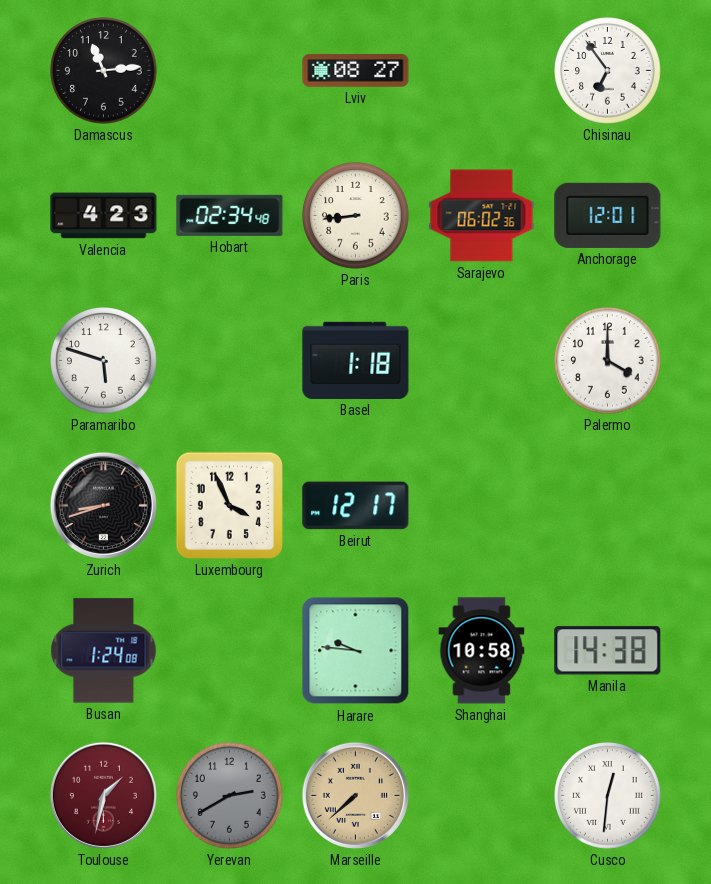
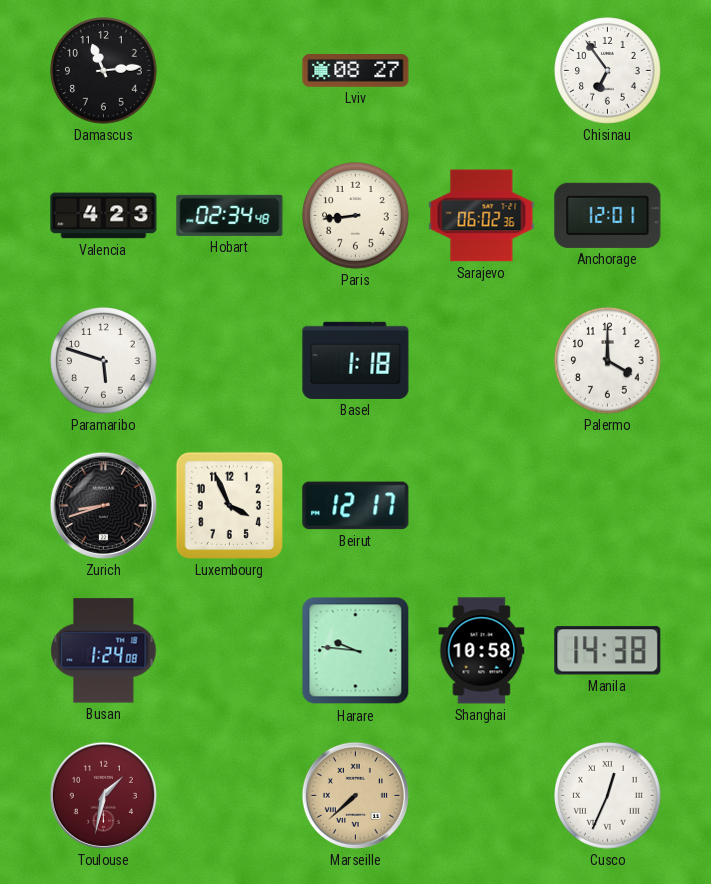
Yerevan: 2:40 -> none
Cusco: 12:31 -> 12:34
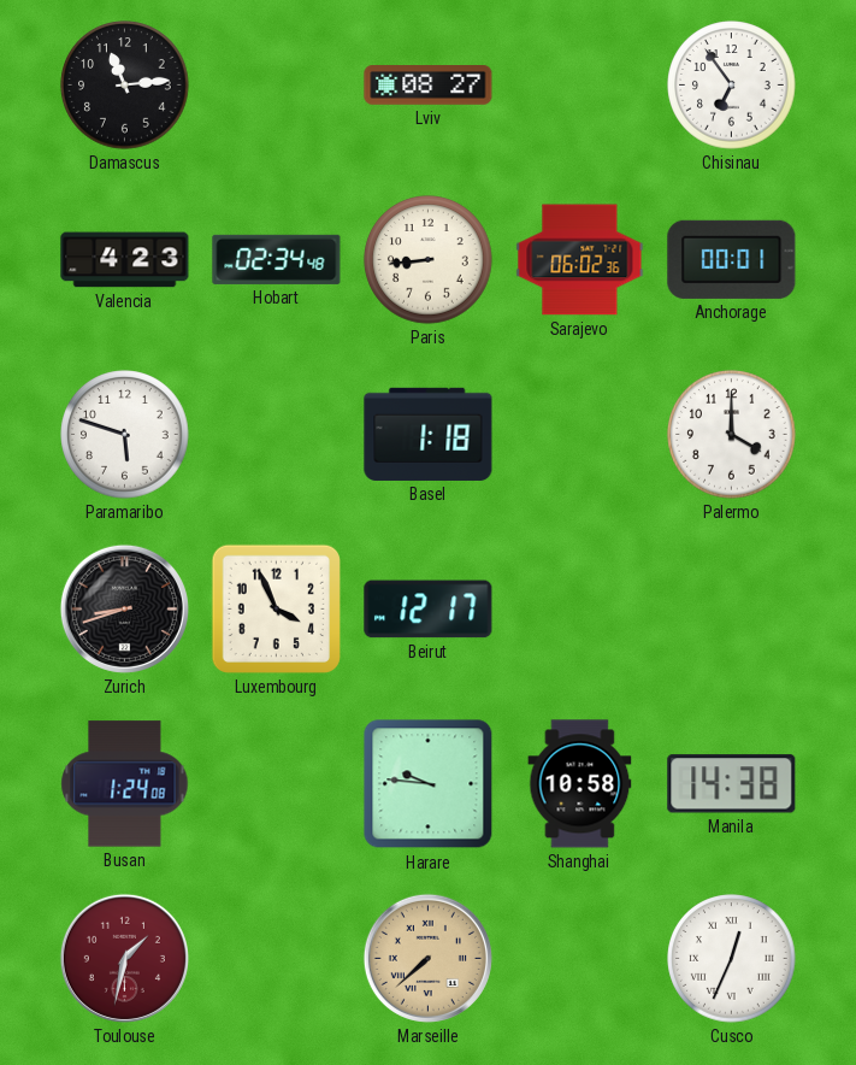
Anchorage: 12:01 -> 00:01
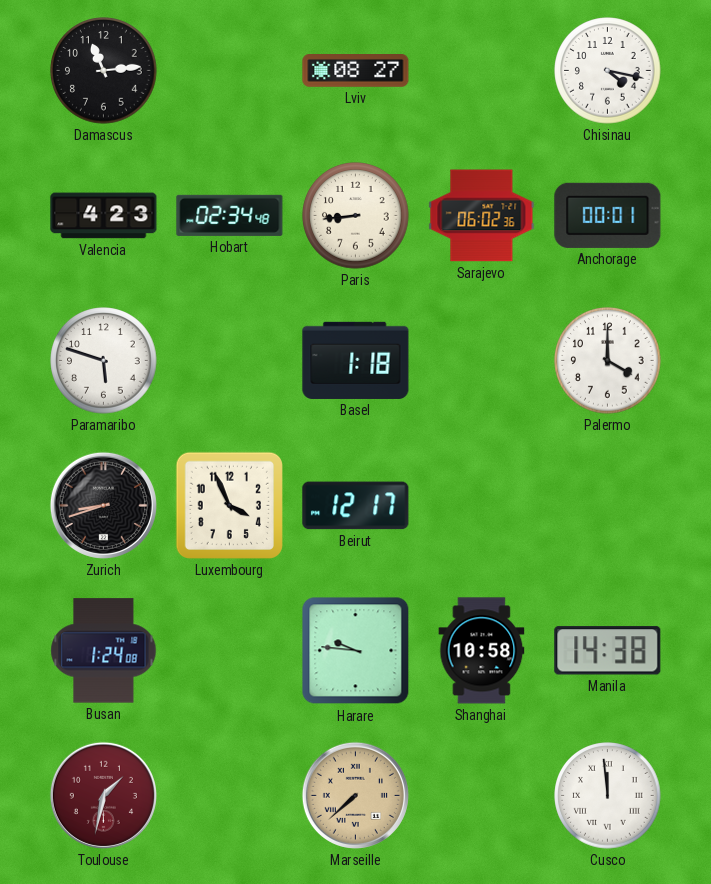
Chisinau: 6:54 -> 4:17
Cusco: 12:34 -> 11:59
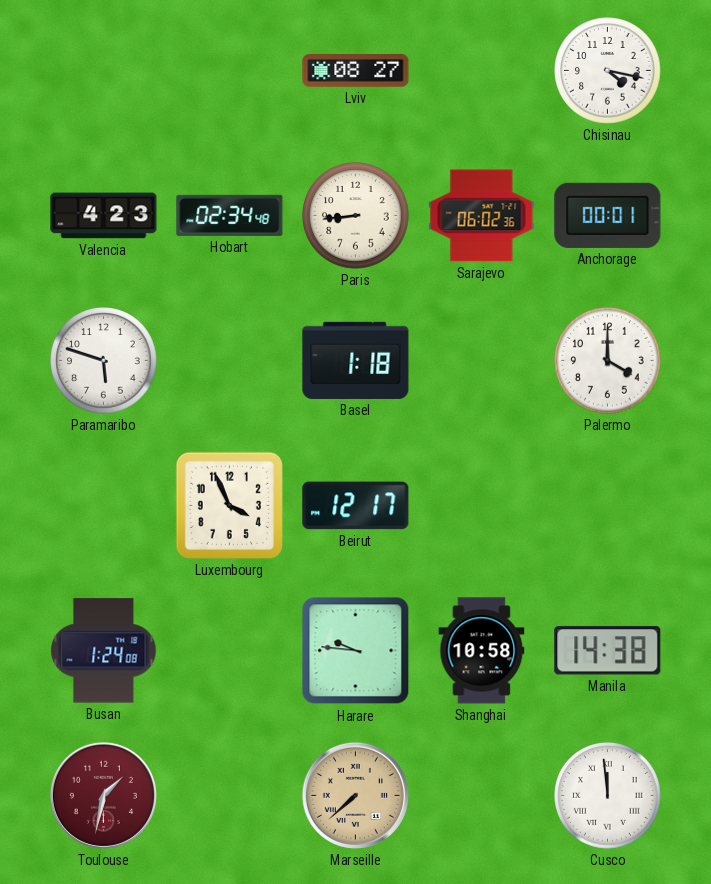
Damascus: 11:14 -> none
Zurich: 8:42 -> none
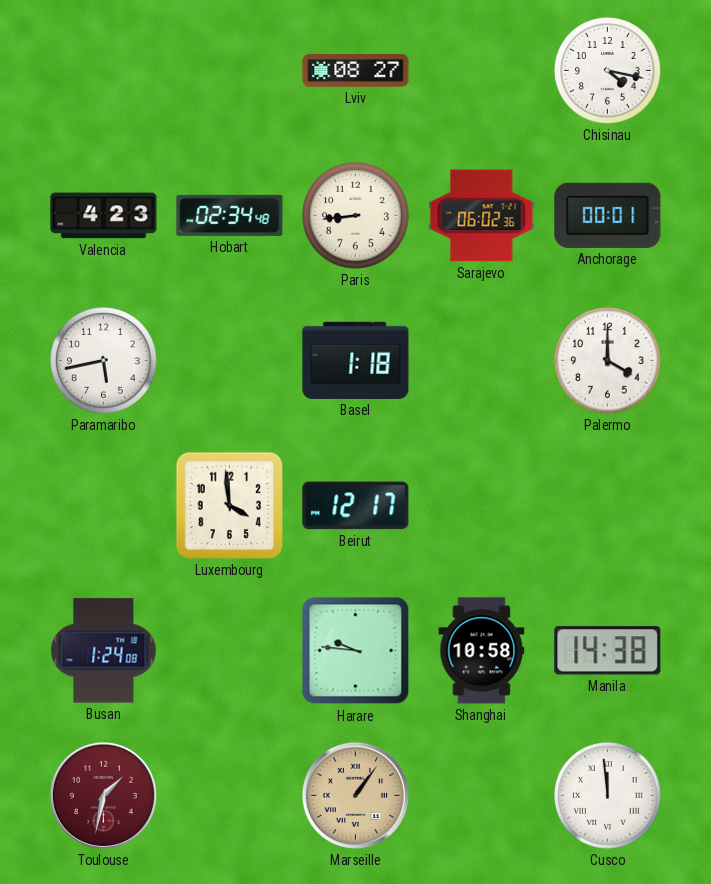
Paramaribo: 5:48 -> 5:43
Luxembourg: 3:56 -> 3:59
Marseille: 7:38 -> 1:06
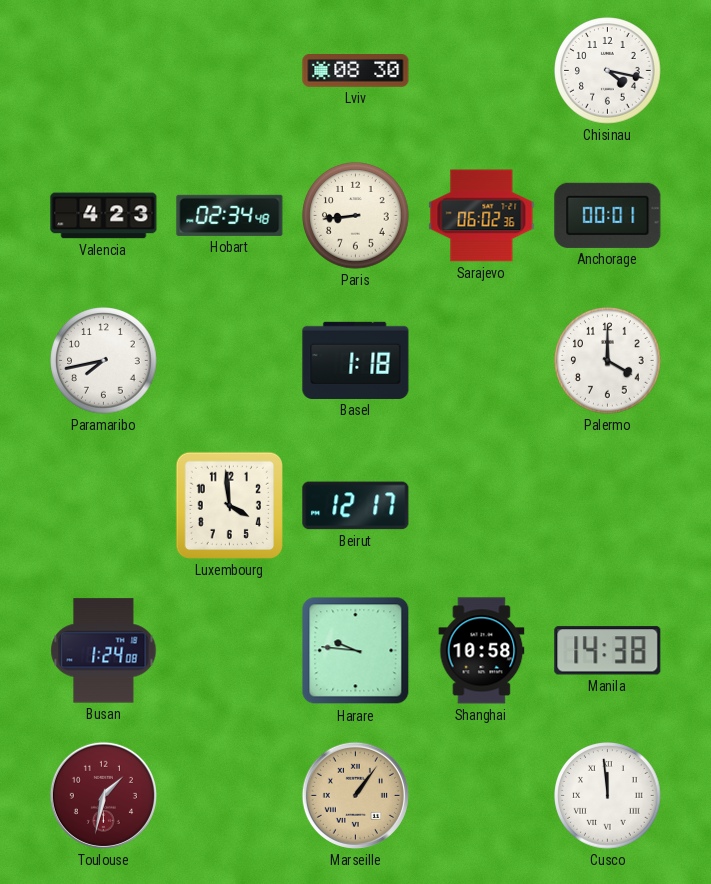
Lviv: 08:27 -> 08:30
Paramaribo: 5:43 -> 7:43
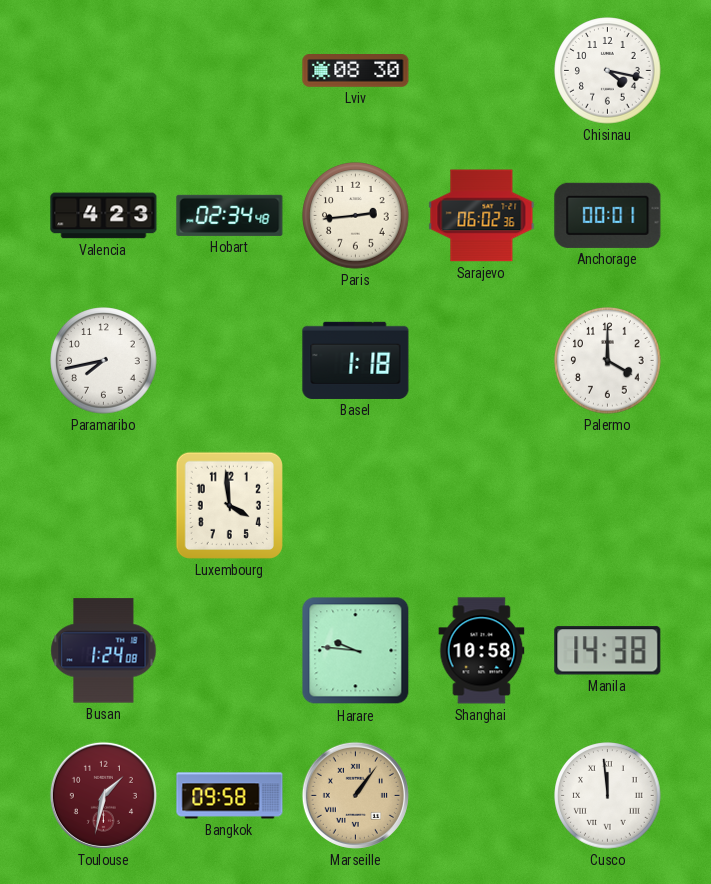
Paris: 8:44 -> 2:44
Beirut: 12:17 -> none
Bangkok: none -> 09:58
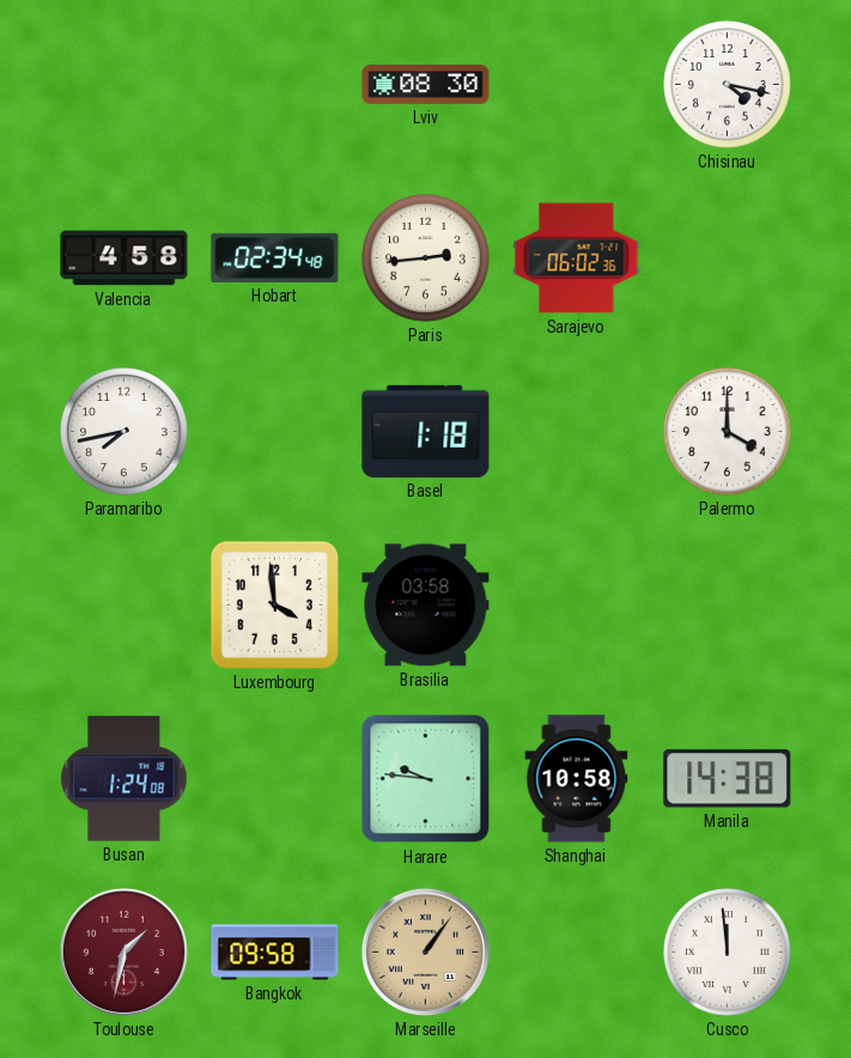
Valencia: 4:23 -> 4:58
Anchorage: 00:01 -> none
Brasilia: none -> 03:58
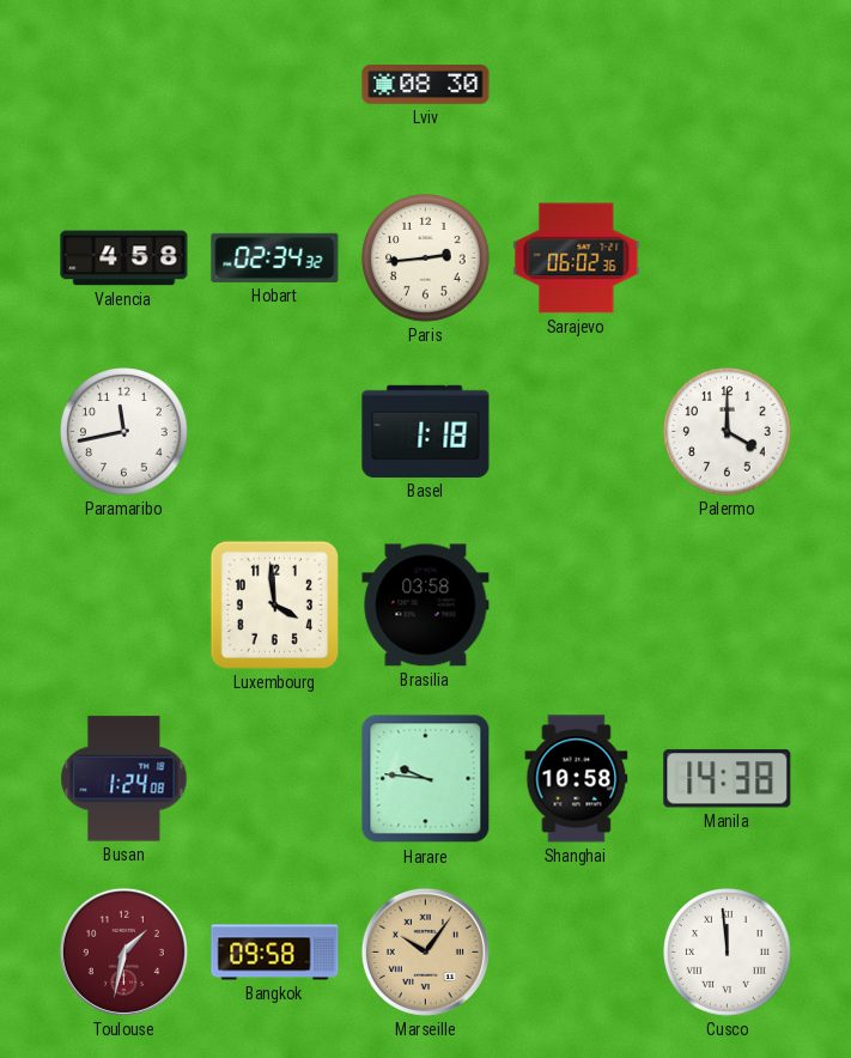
Chisinau: 4:17 -> none
Hobart: 02:34:48 -> 02:34:32
Paramaribo: 7:43 -> 11:43
Marseille: 1:06 -> 10:06
